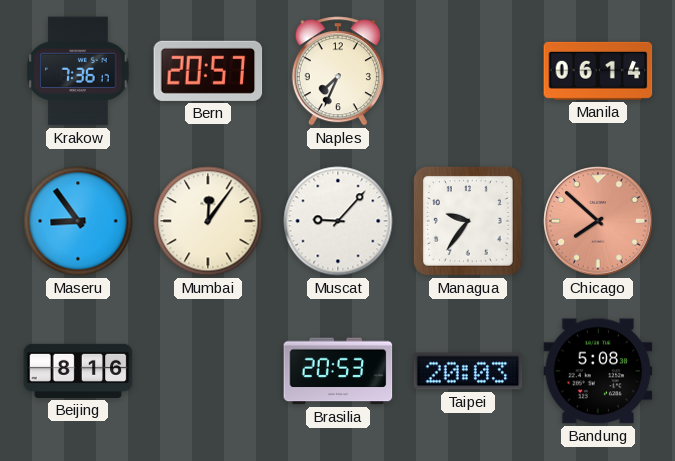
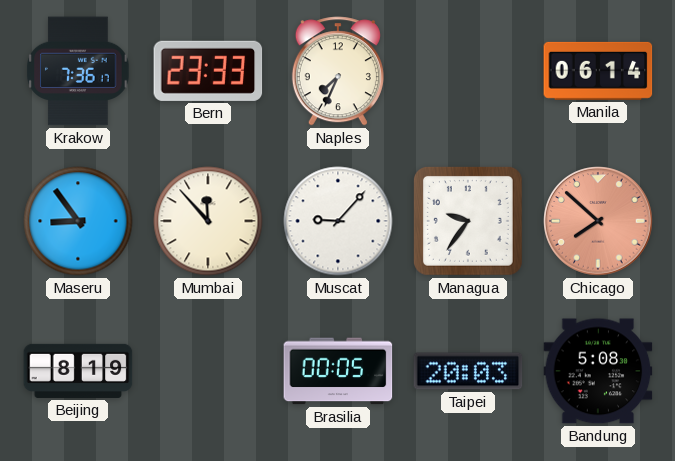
Bern: 20:57 -> 23:33
Mumbai: 12:06 -> 11:53
Beijing: 8:16 -> 8:19
Brasilia: 20:53 -> 00:05
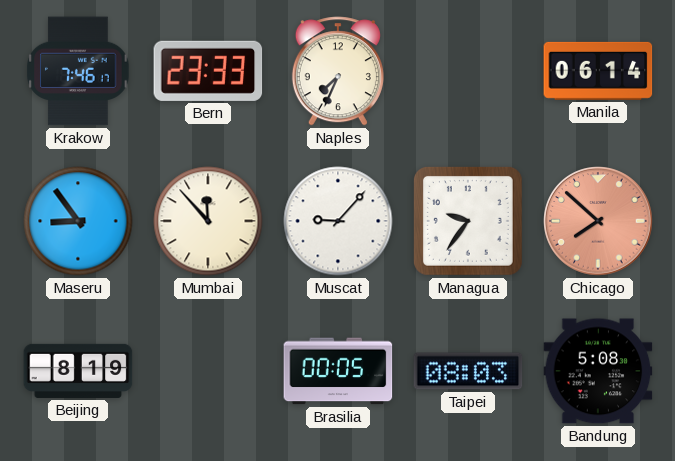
Krakow: 7:36 -> 7:46
Taipei: 20:03 -> 08:03
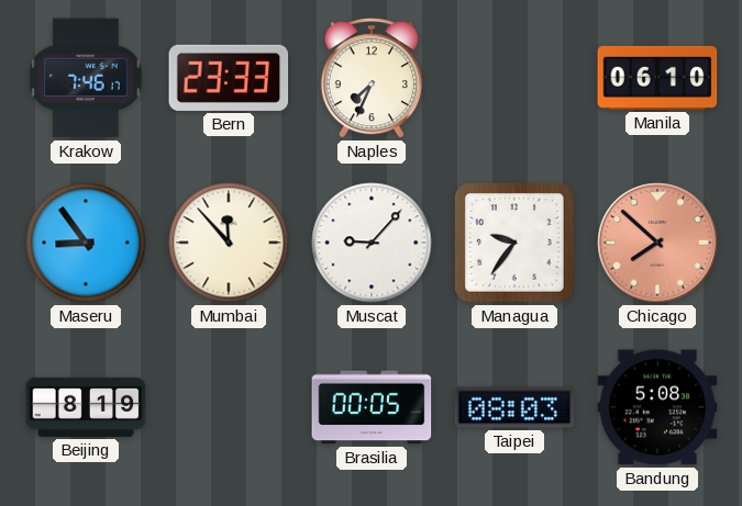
Manila: 06:14 -> 06:10
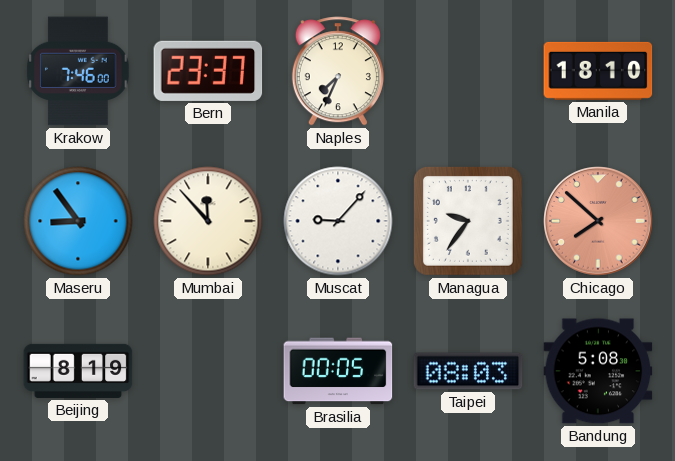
Krakow: 7:46:17 -> 7:46:00
Bern: 23:33 -> 23:37
Manila: 06:10 -> 18:10
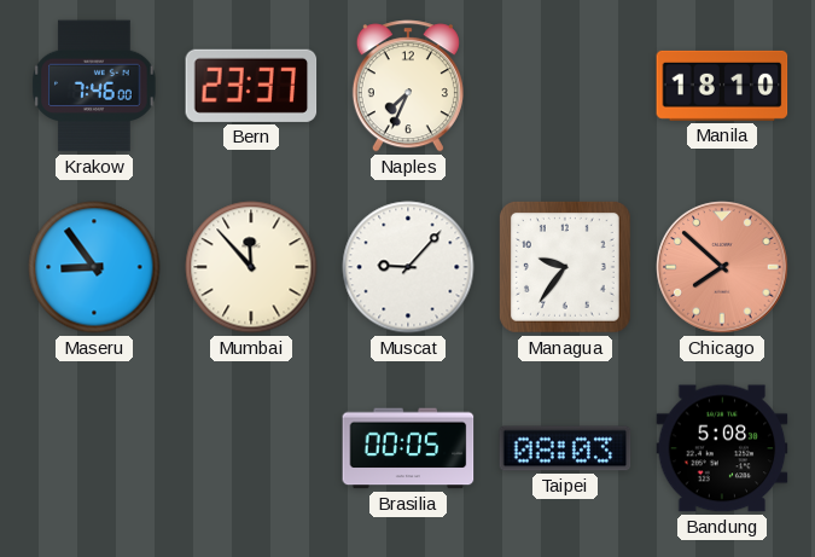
Beijing: 8:19 -> none
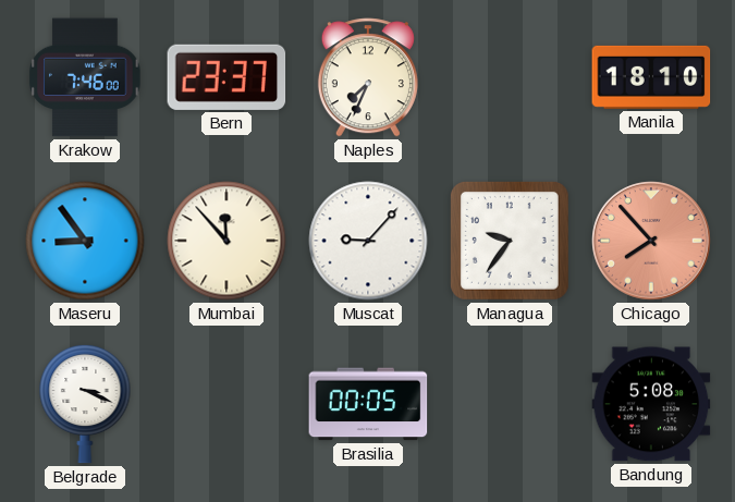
Chicago: 7:52 -> 7:53
Belgrade: none -> 3:19
Taipei: 08:03 -> none
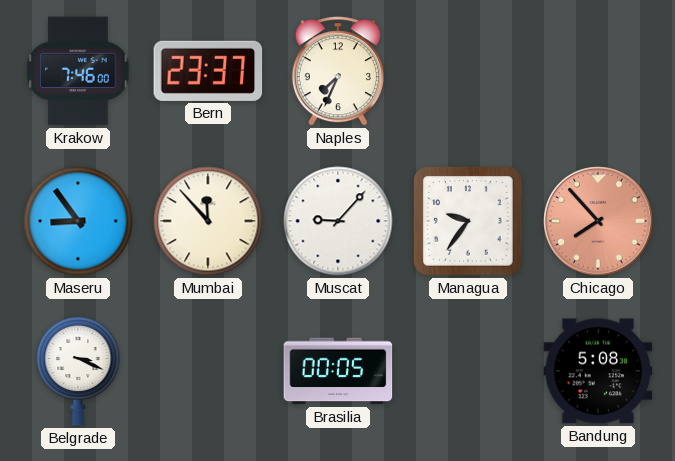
Manila: 18:10 -> none
